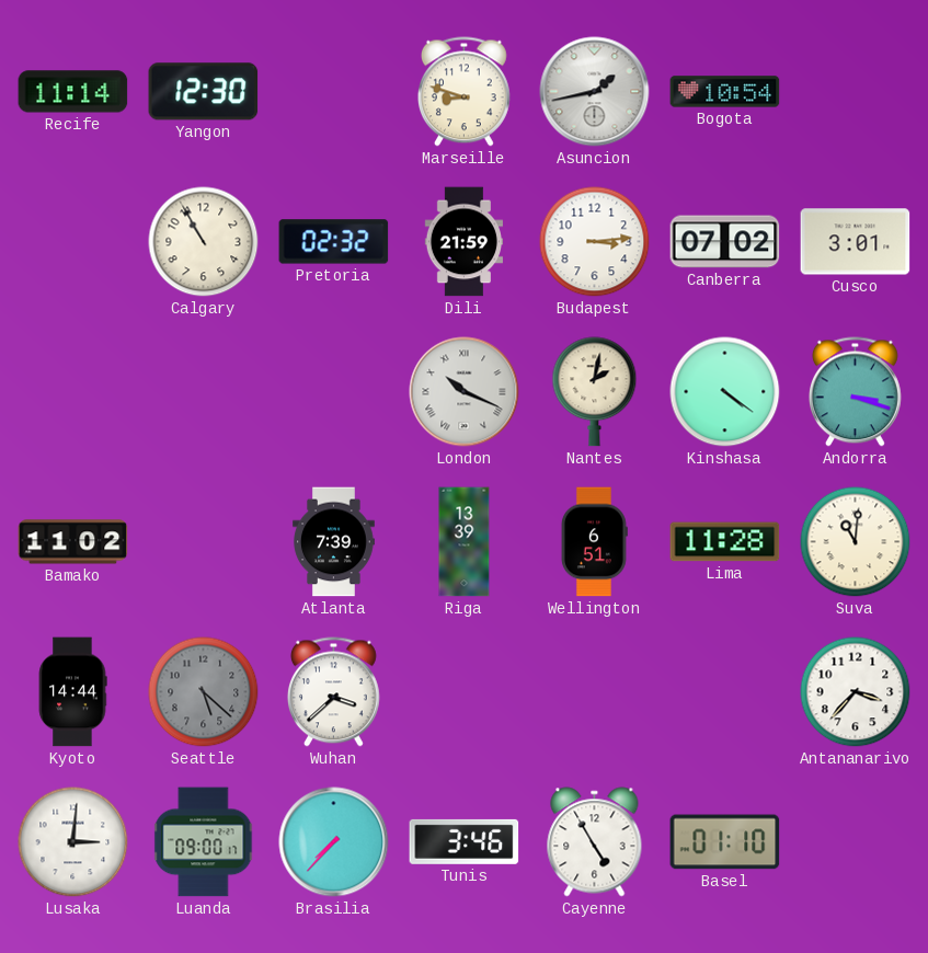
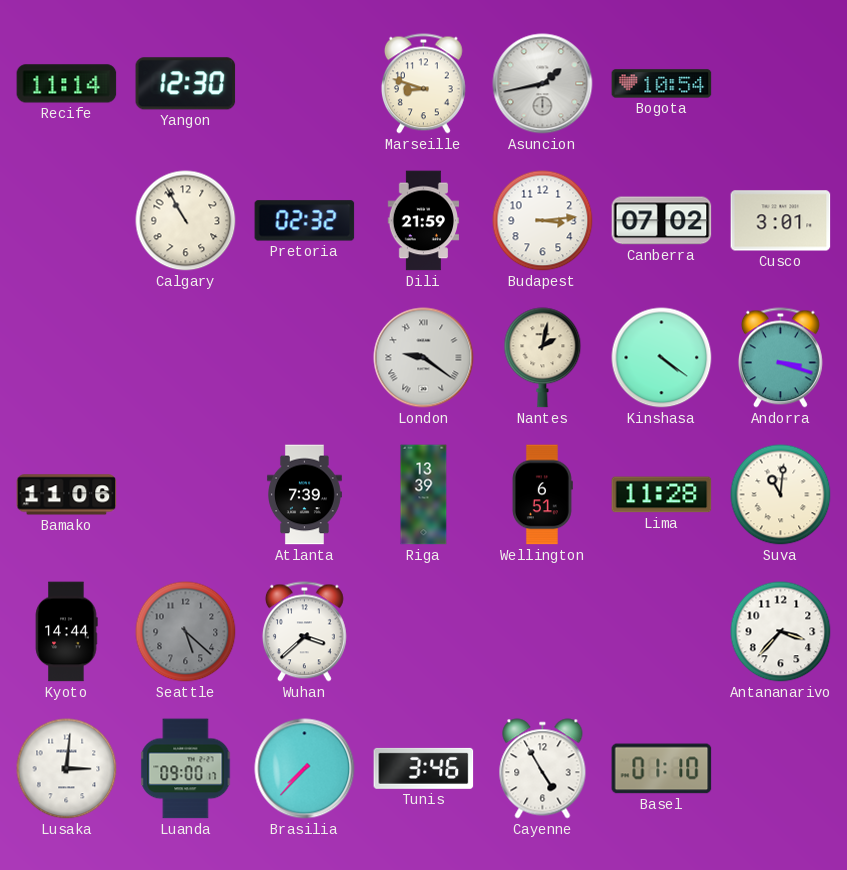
London: 10:19 -> 9:21
Bamako: 11:02 -> 11:06
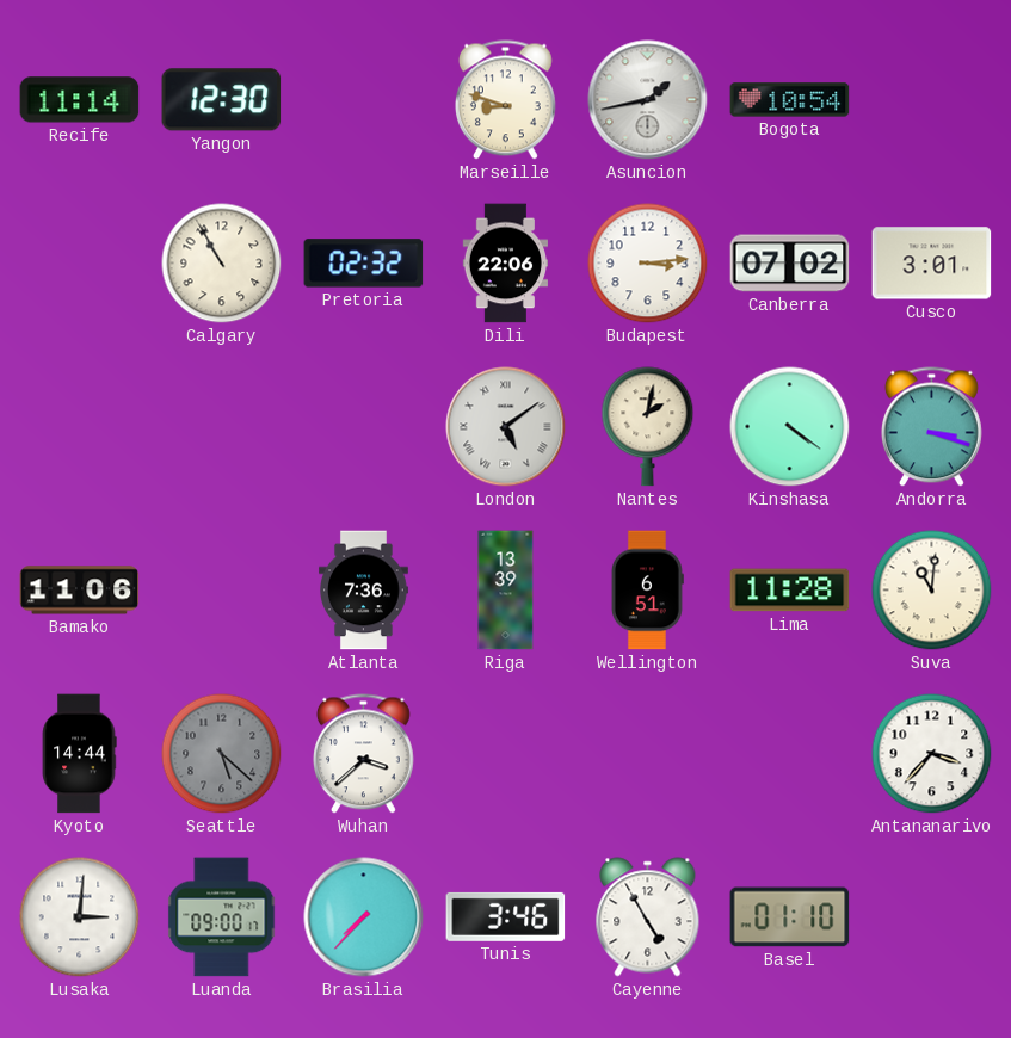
Dili: 21:59 -> 22:06
London: 9:21 -> 5:09
Atlanta: 7:39 -> 7:36
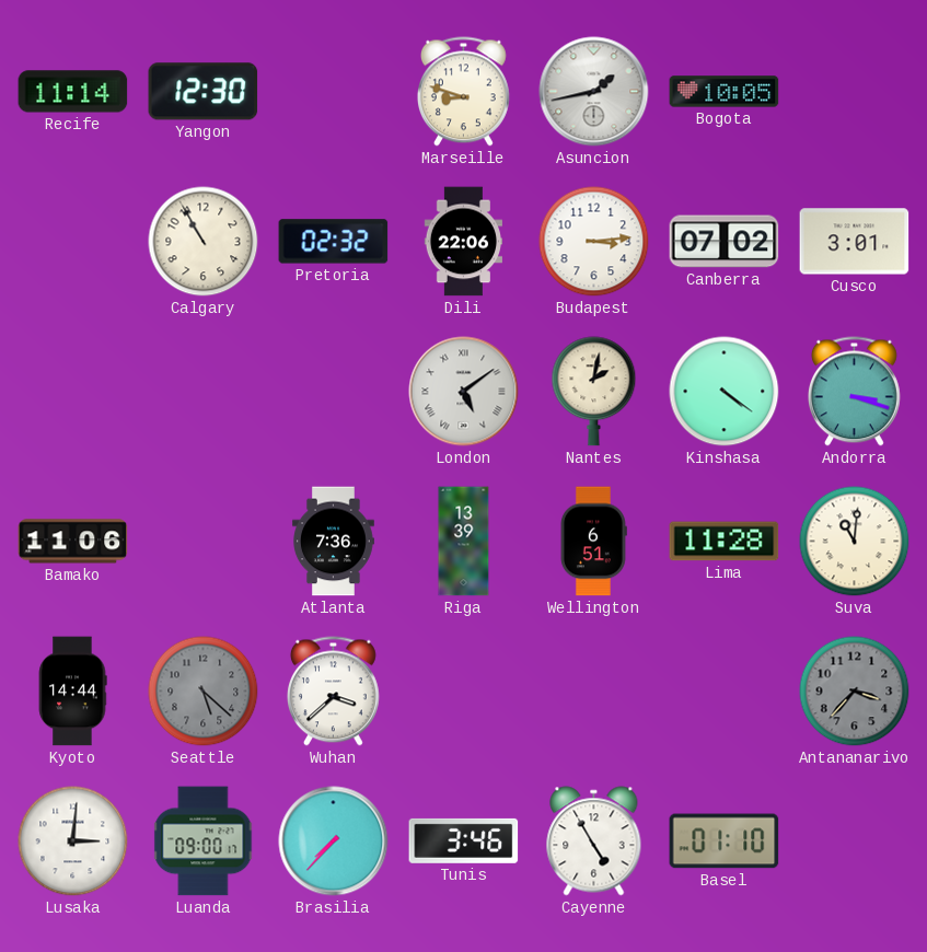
Bogota: 10:54 -> 10:05
Antananarivo dial: white -> grey
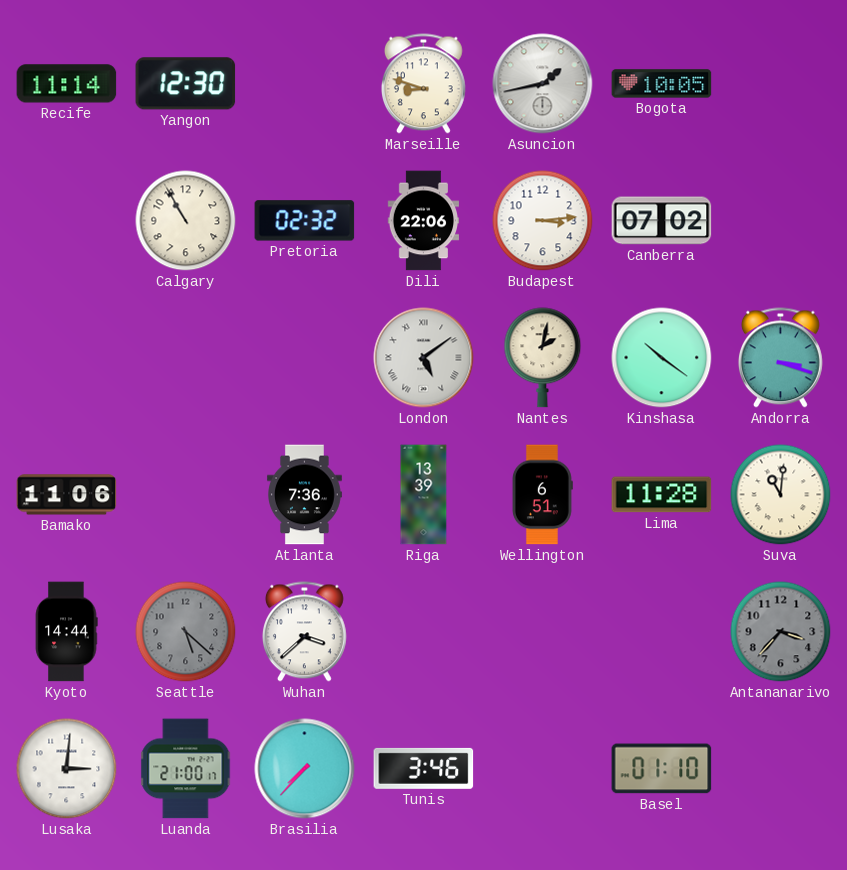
Cusco: 3:01 -> none
Kinshasa: 4:21 -> 10:21
Luanda: 09:00 -> 21:00
Cayenne: 4:55 -> none
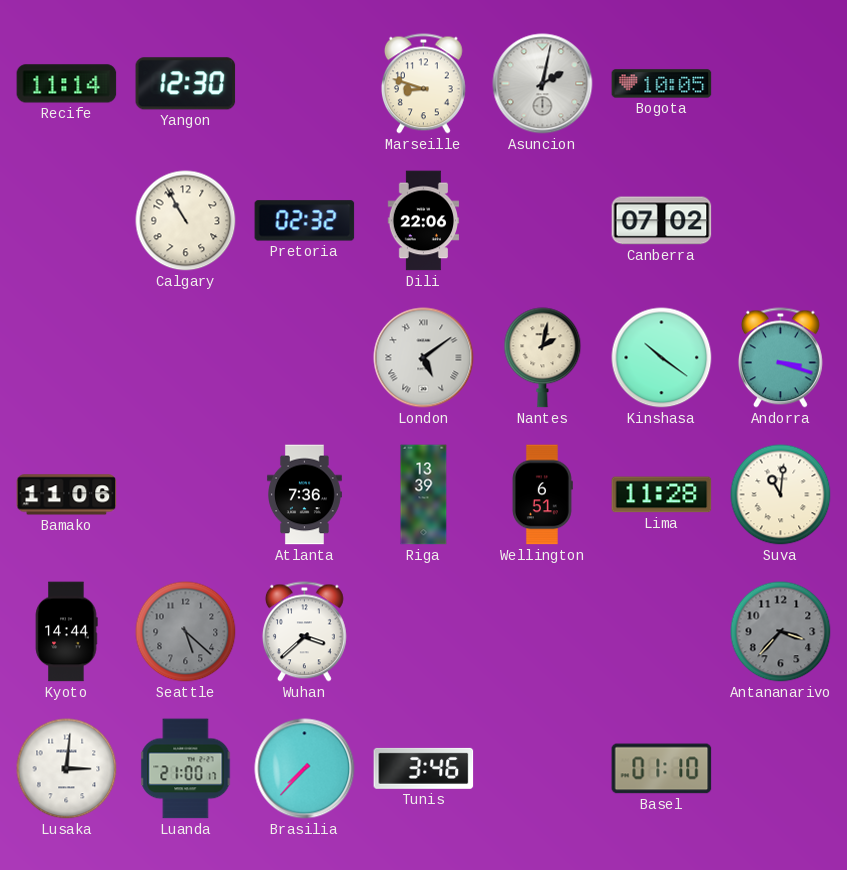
Asuncion: 1:43 -> 2:02
Budapest: 3:14 -> none
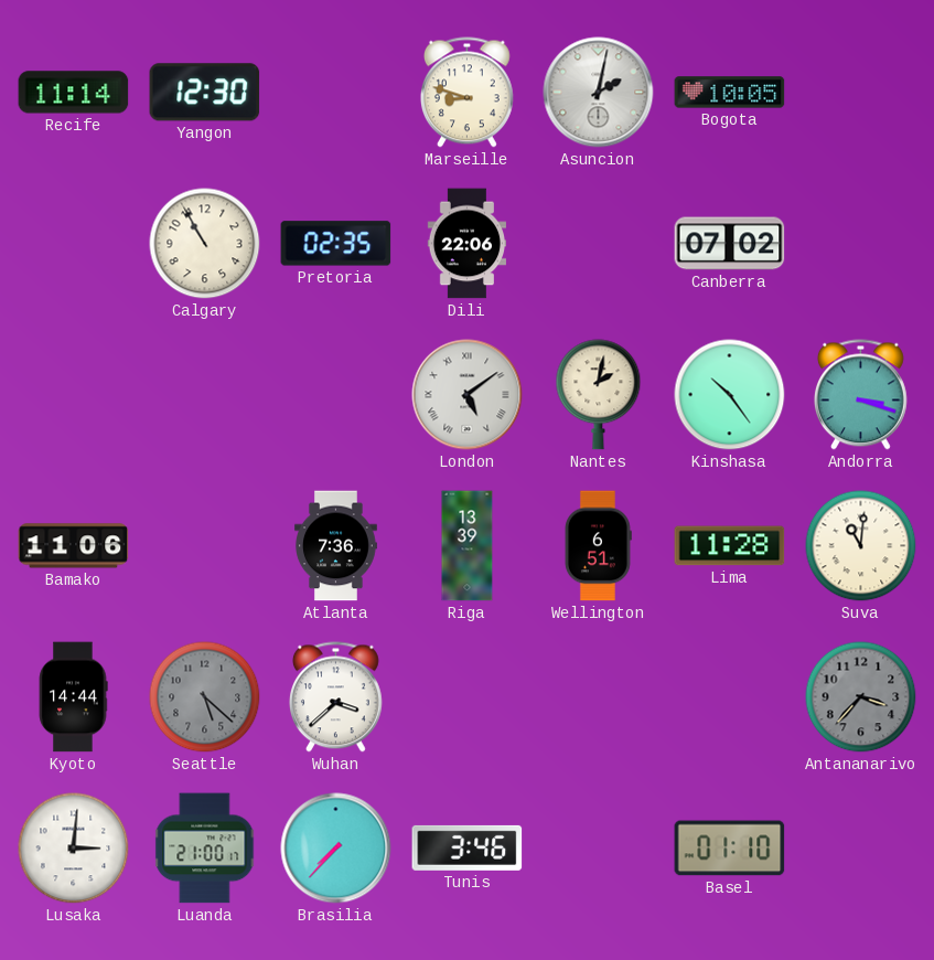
Pretoria: 02:32 -> 02:35
Kinshasa: 10:21 -> 10:24
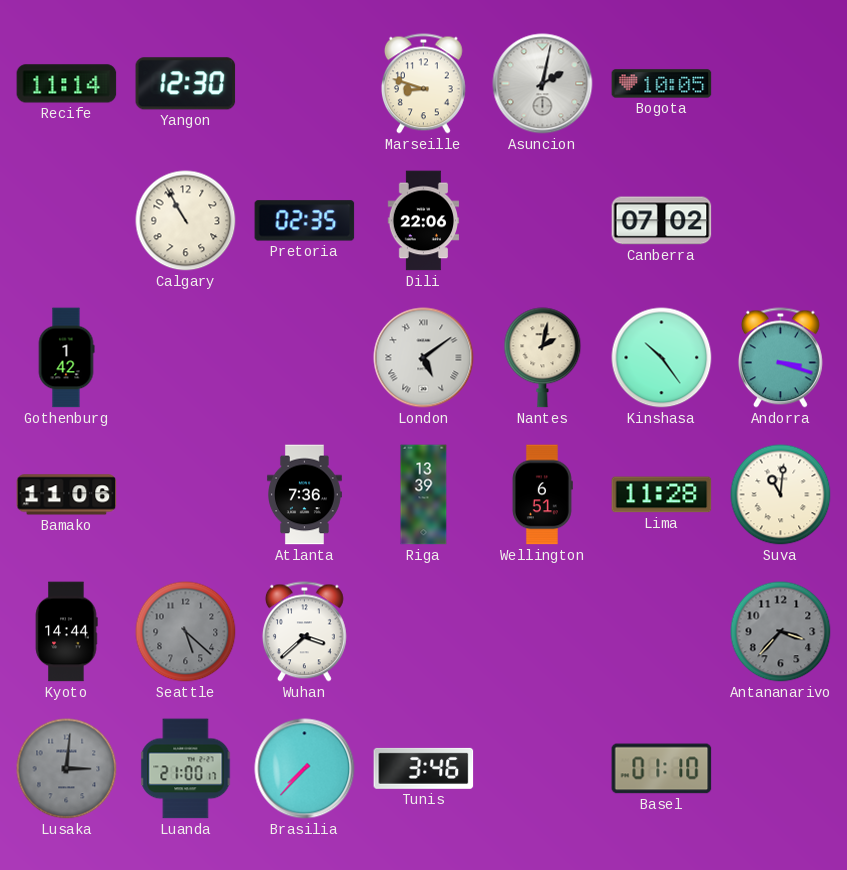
Gothenburg: none -> 1:42
Lusaka dial: white -> grey
